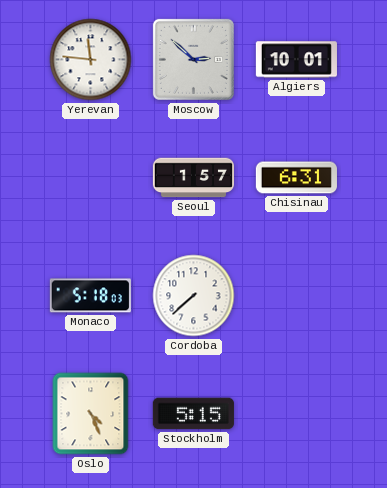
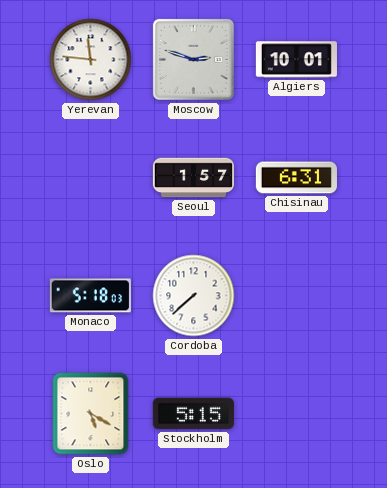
Moscow: 2:52 -> 2:48
Oslo: 4:26 -> 5:20
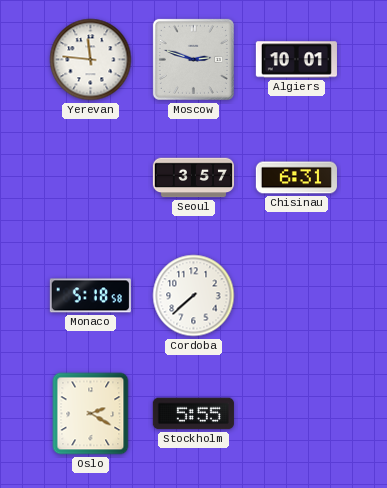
Seoul: 1:57 -> 3:57
Monaco: 5:18:03 -> 5:18:58
Oslo: 5:20 -> 2:20
Stockholm: 5:15 -> 5:55
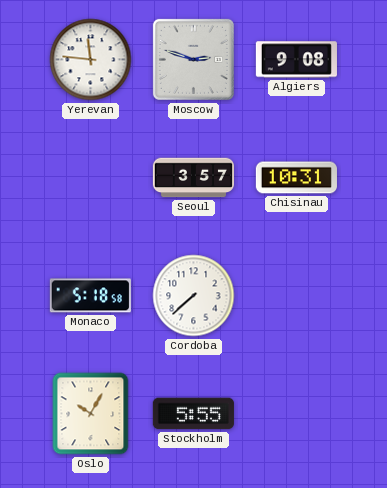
Algiers: 10:01 -> 9:08
Chisinau: 6:31 -> 10:31
Oslo: 2:20 -> 10:05
